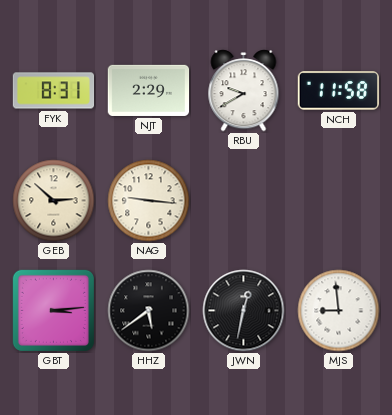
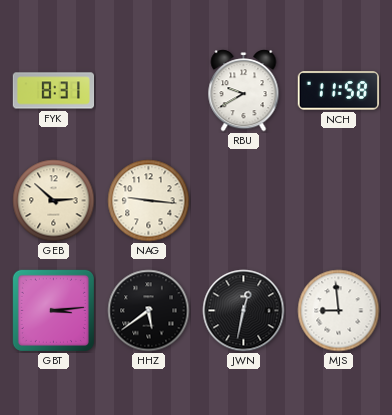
NJT: 2:29 -> none
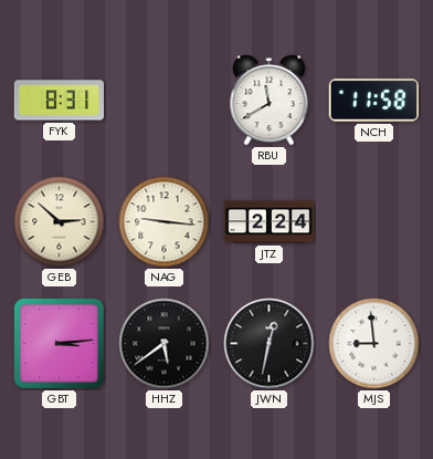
RBU: 9:40 -> 11:40
JTZ: none -> 2:24
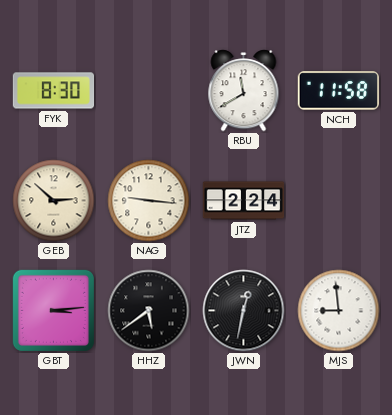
FYK: 8:31 -> 8:30
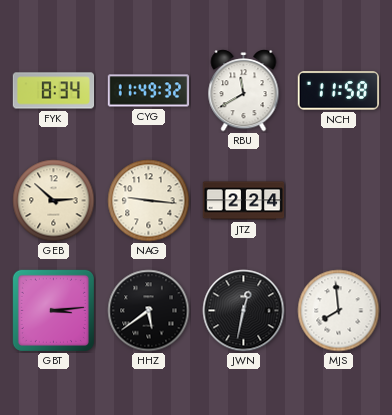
FYK: 8:30 -> 8:34
CYG: none -> 11:49
MJS: 8:59 -> 7:59
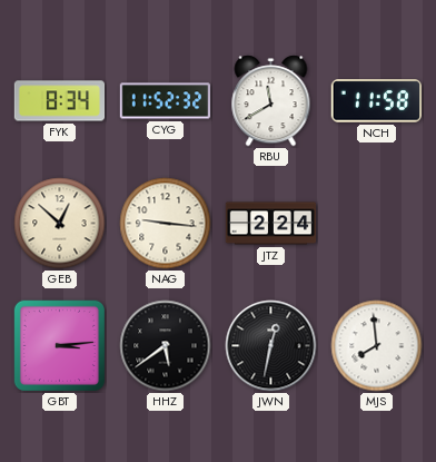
CYG: 11:49 -> 11:52
GEB: 2:52 -> 12:52
